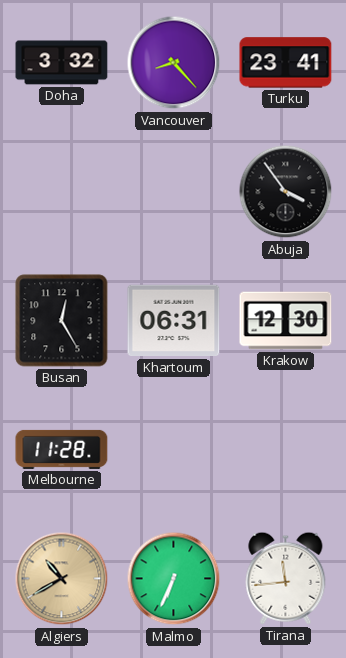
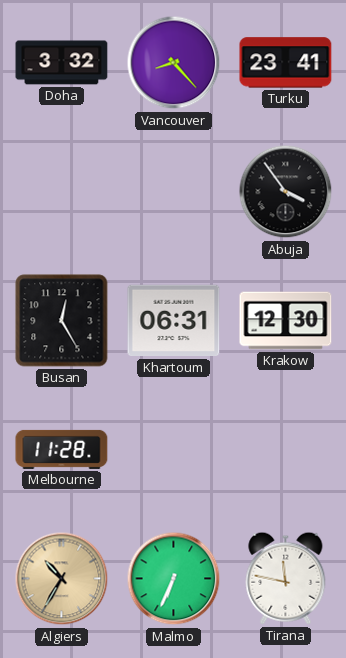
Algiers: 10:40 -> 10:35
Tirana: 11:44 -> 11:47
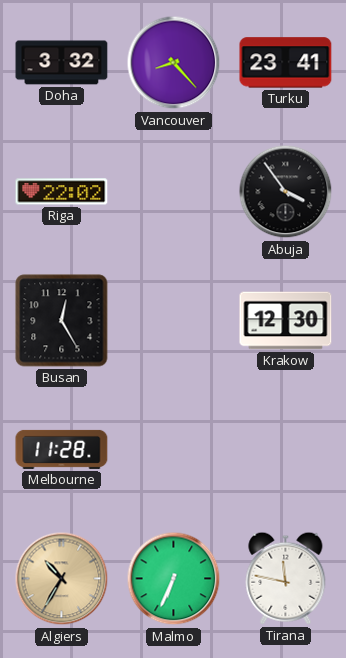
Riga: none -> 22:02
Khartoum: 06:31 -> none
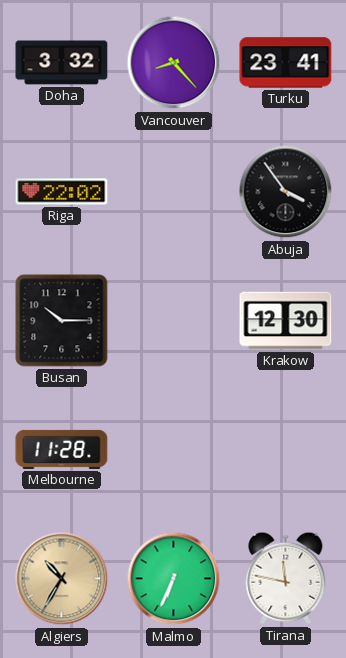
Busan: 12:25 -> 10:15
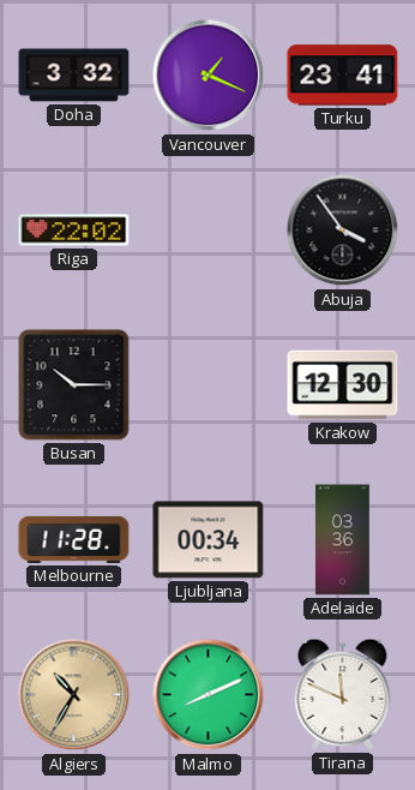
Vancouver: 8:23 -> 1:19
Ljubljana: none -> 00:34
Adelaide: none -> 03:36
Malmo: 6:34 -> 8:11
Tirana: 11:47 -> 11:49
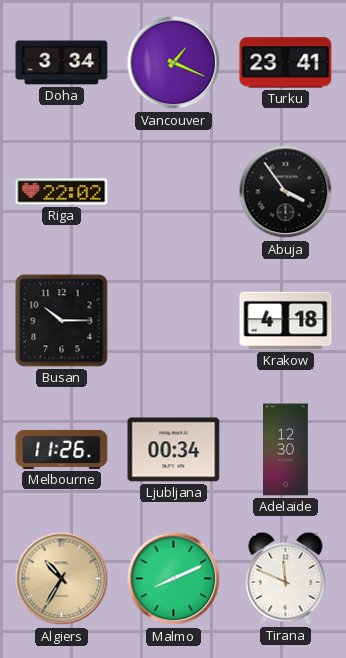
Doha: 3:32 -> 3:34
Krakow: 12:30 -> 4:18
Melbourne: 11:28 -> 11:26
Adelaide: 03:36 -> 12:30
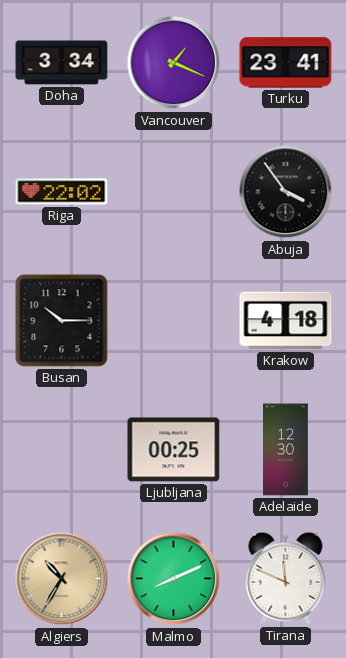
Melbourne: 11:26 -> none
Ljubljana: 00:34 -> 00:25
